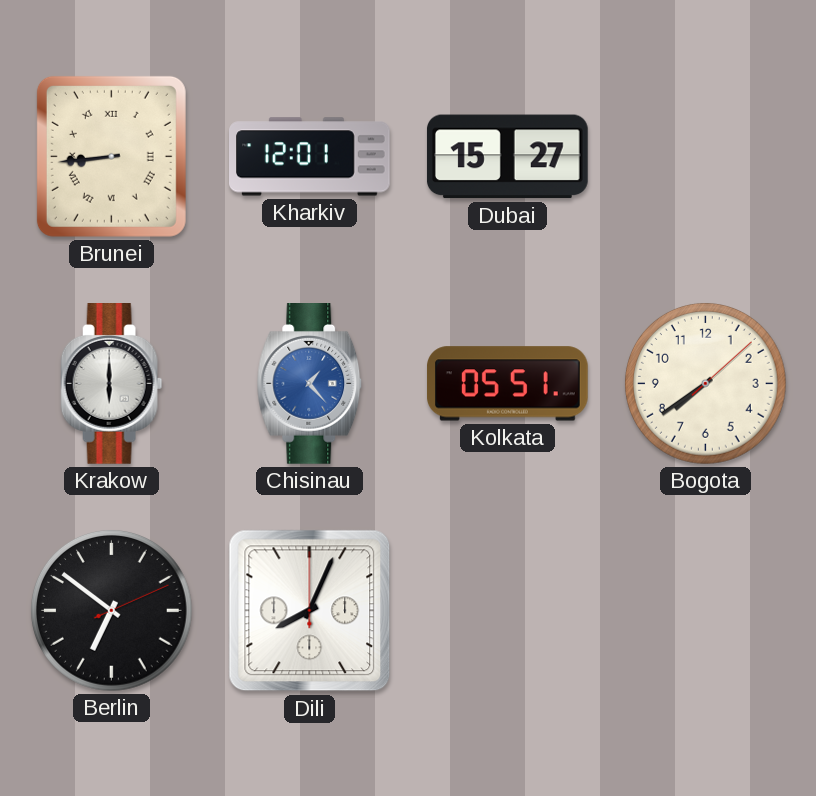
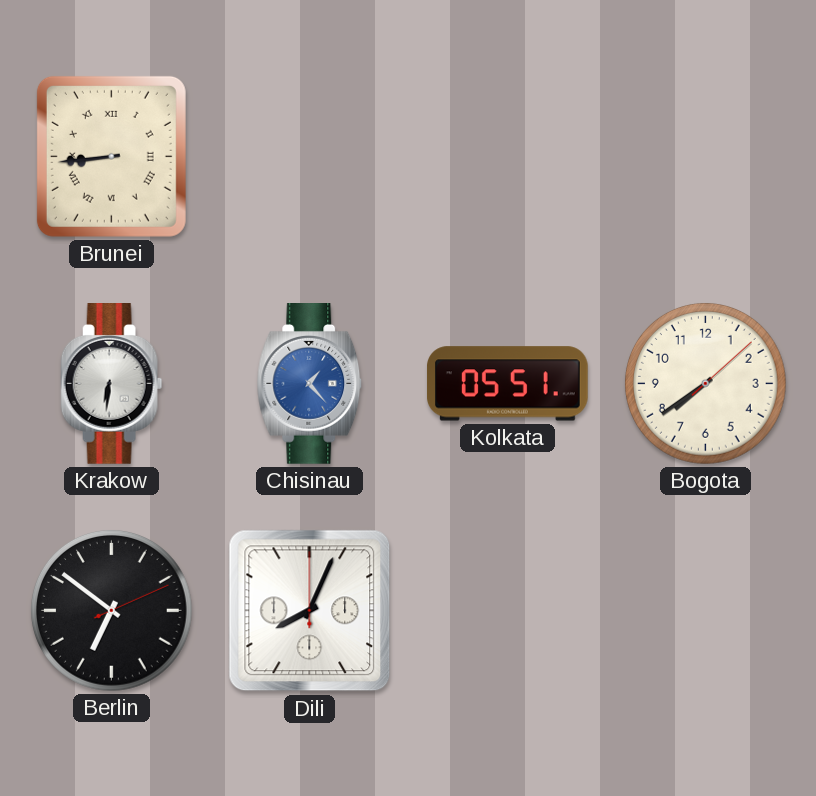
Kharkiv: 12:01 -> none
Dubai: 15:27 -> none
Krakow: 6:00 -> 6:31
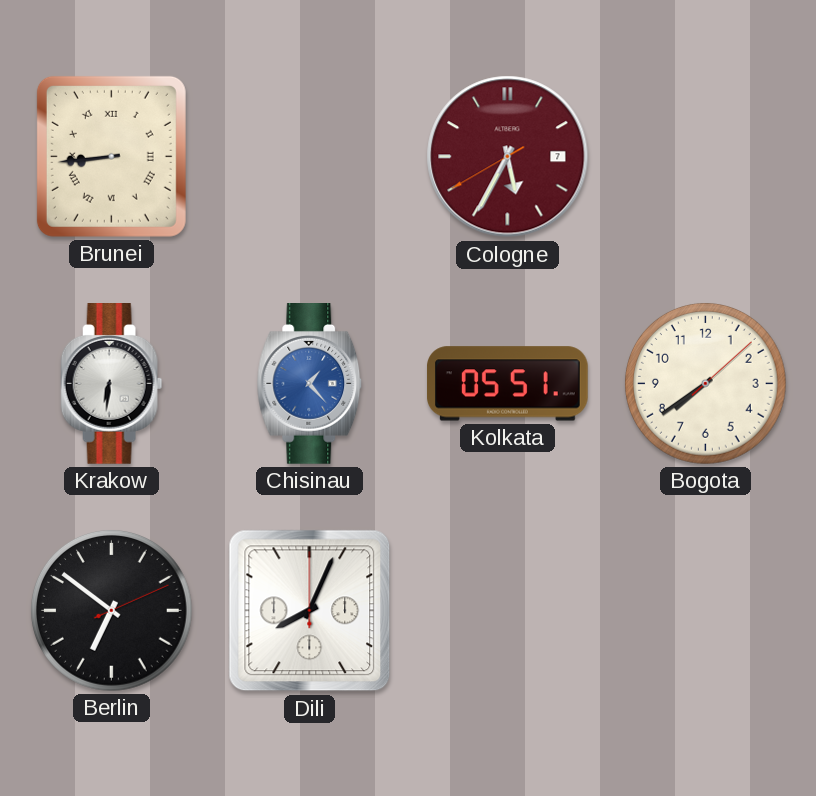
Cologne: none -> 5:34
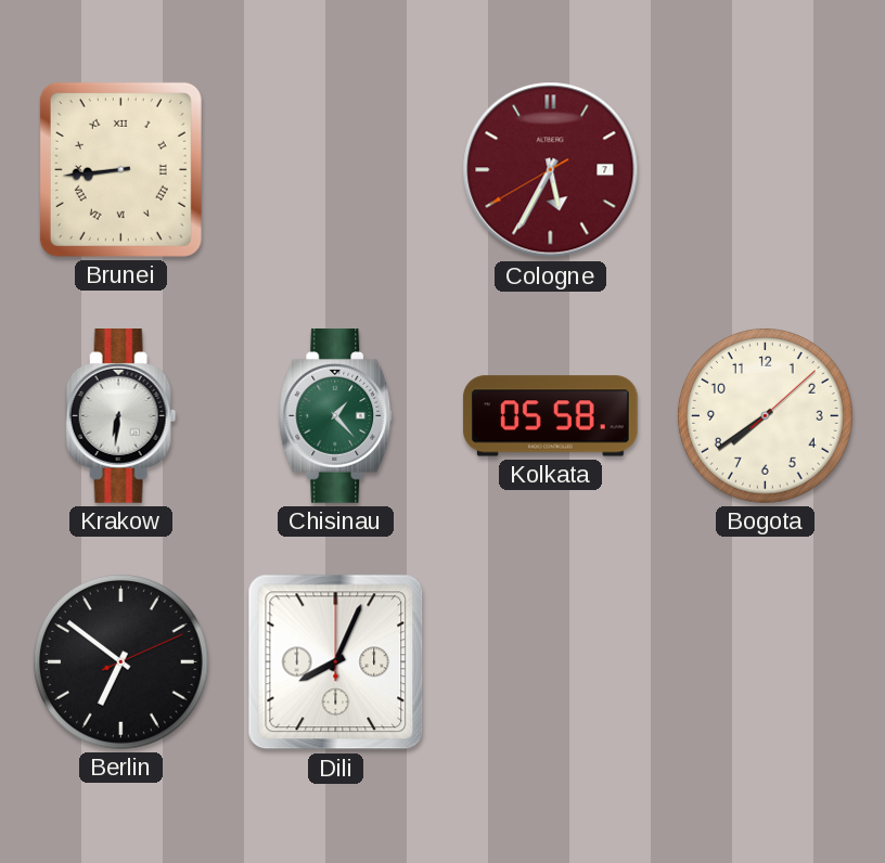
Chisinau dial: blue -> green
Kolkata: 05:51 -> 05:58
